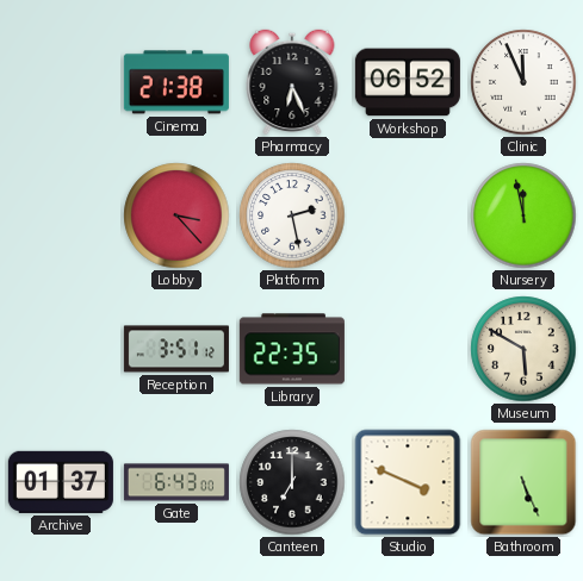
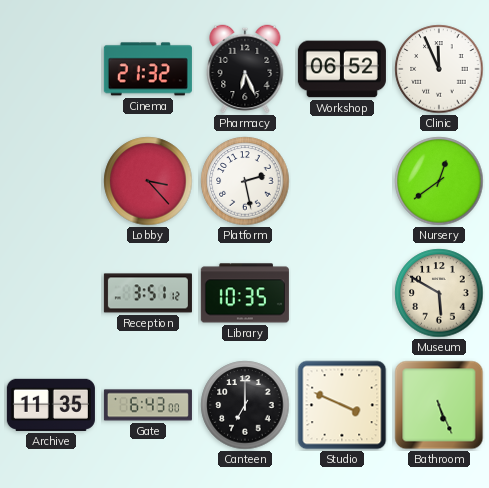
Cinema: 21:38 -> 21:32
Nursery: 11:58 -> 12:39
Library: 22:35 -> 10:35
Archive: 01:37 -> 11:35
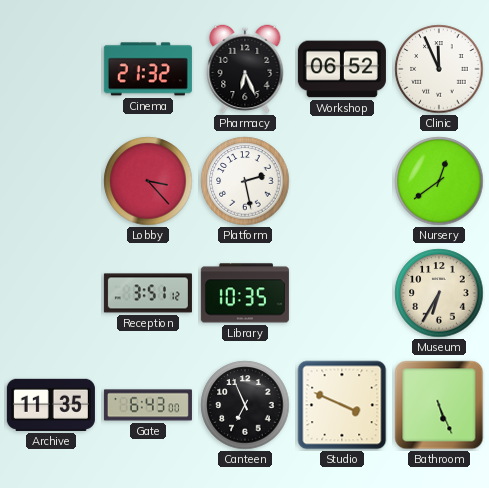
Museum: 5:50 -> 6:35
Canteen: 7:00 -> 6:56
